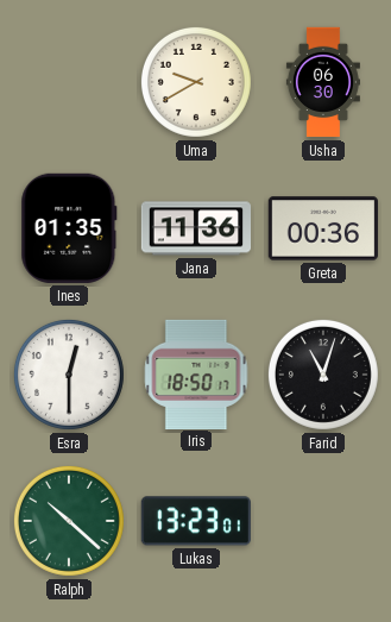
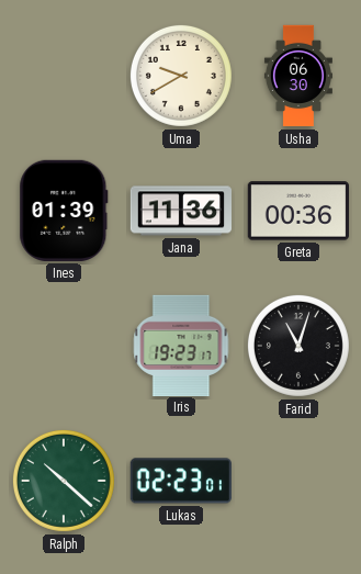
Ines: 01:35 -> 01:39
Esra: 12:30 -> none
Iris: 18:50 -> 19:23
Lukas: 13:23 -> 02:23
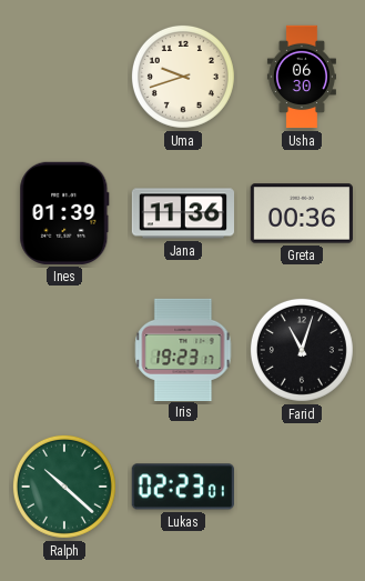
Uma: 9:40 -> 9:42
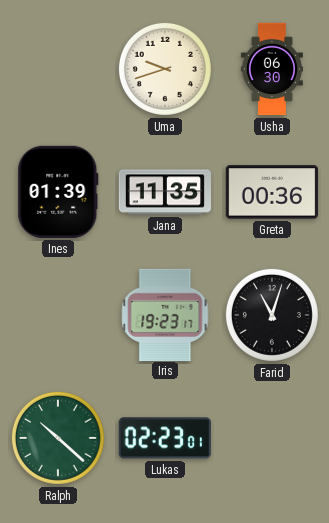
Jana: 11:36 -> 11:35
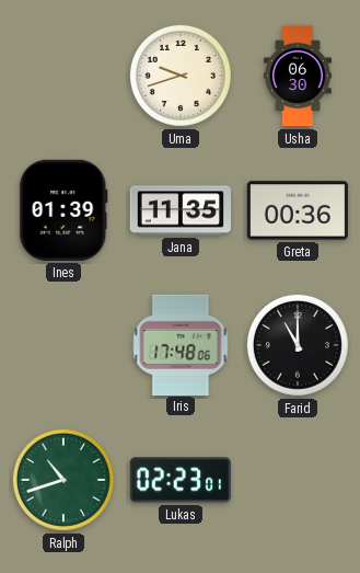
Iris: 19:23 -> 17:48
Farid: 11:03 -> 11:00
Ralph: 10:22 -> 10:42
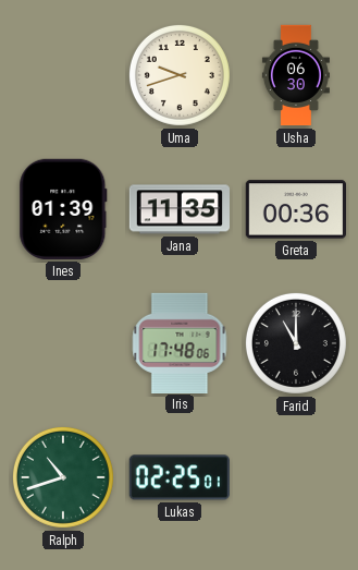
Lukas: 02:23 -> 02:25
